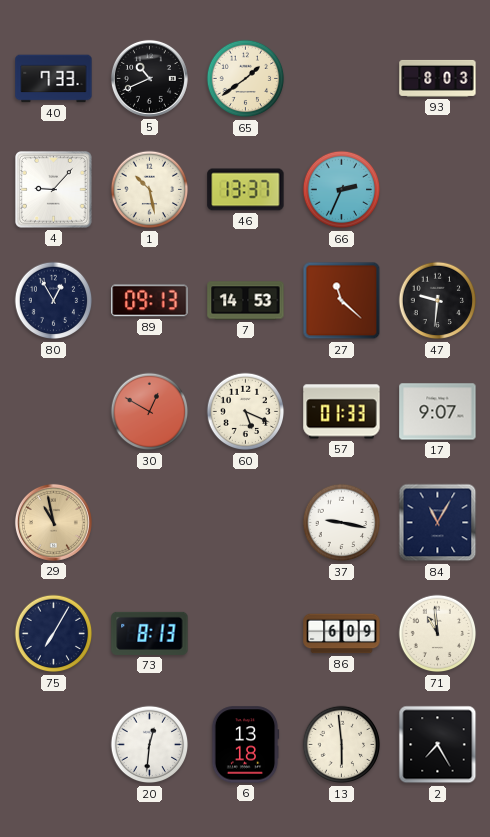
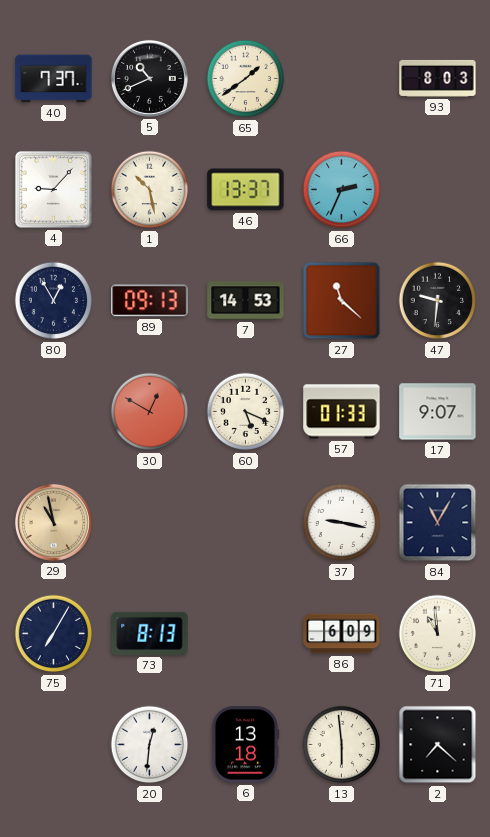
40: 7:33 -> 7:37
2: 7:25 -> 7:22
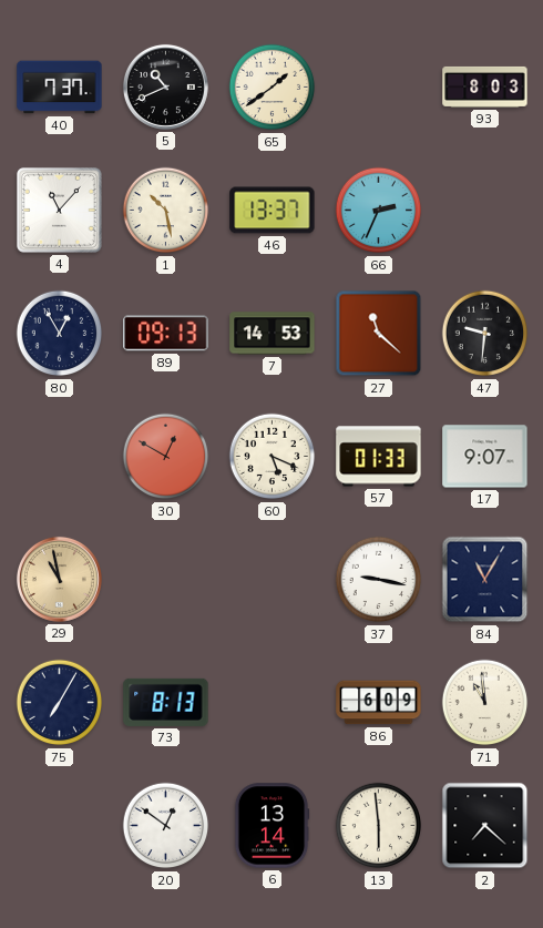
4: 9:07 -> 11:07
20: 12:31 -> 12:51
6: 13:18 -> 13:14
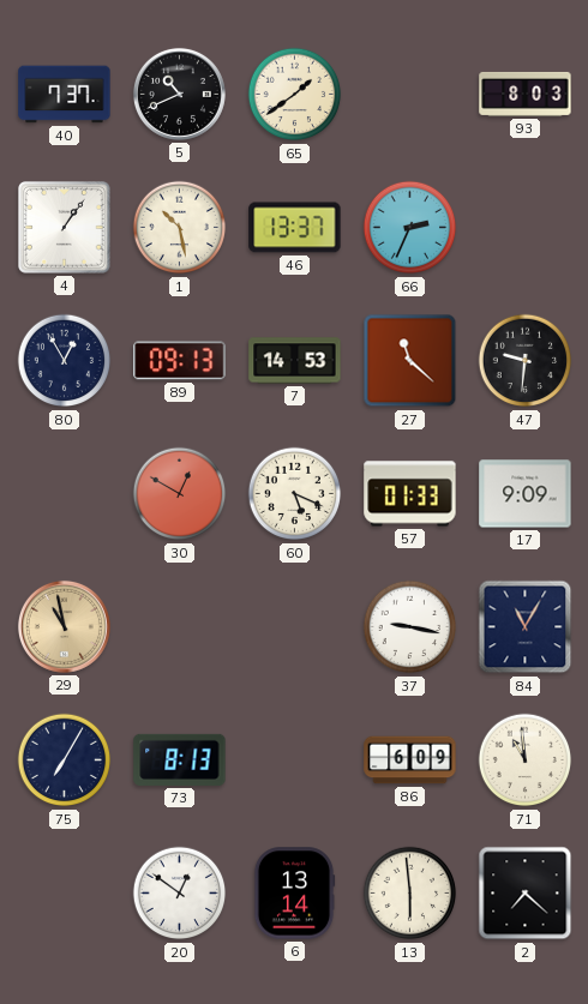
4: 11:07 -> 1:06
17: 9:07 -> 9:09
